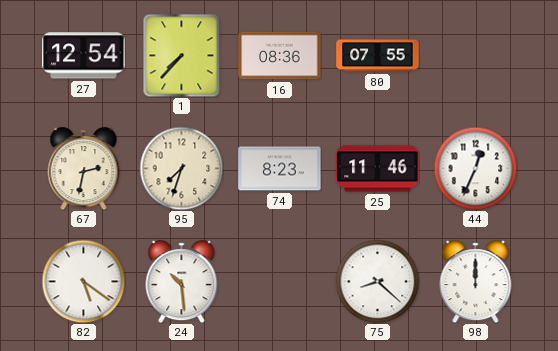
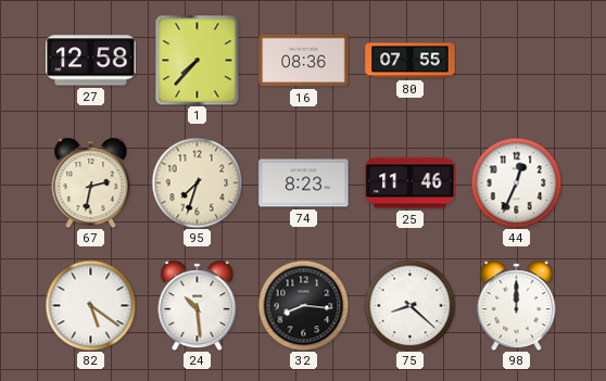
27: 12:54 -> 12:58
32: none -> 8:16
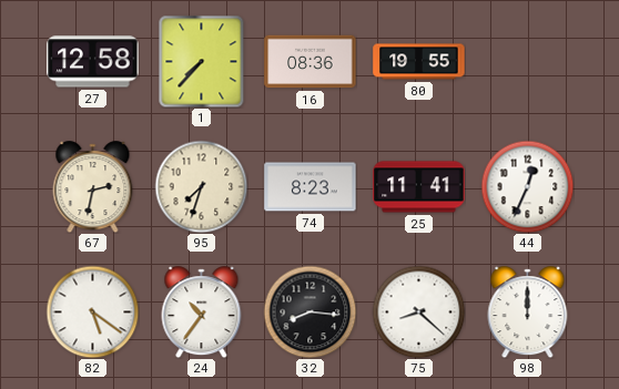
80: 07:55 -> 19:55
25: 11:46 -> 11:41
24: 10:29 -> 10:36
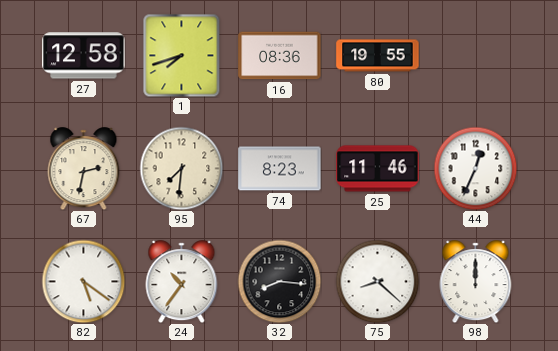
1: 7:37 -> 7:42
95: 7:33 -> 7:31
25: 11:41 -> 11:46
